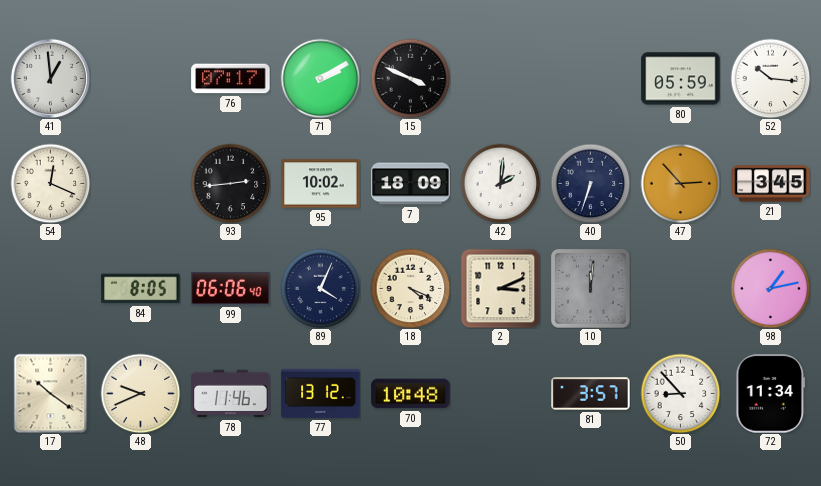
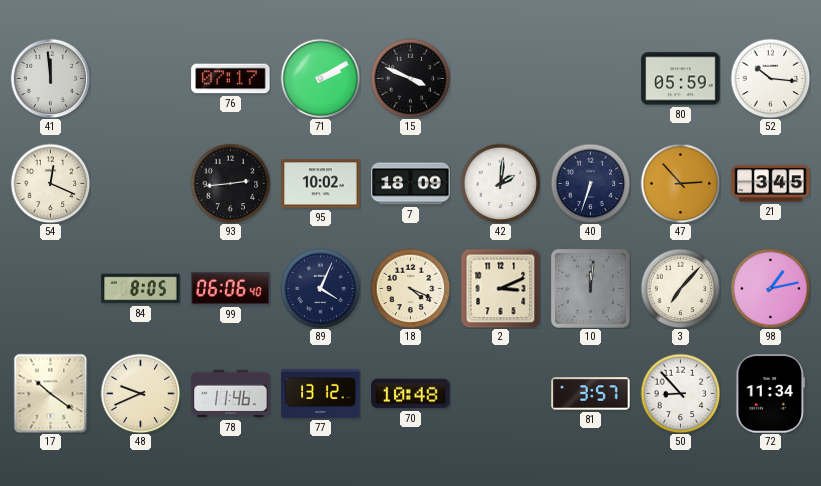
41: 12:59 -> 11:59
3: none -> 7:07
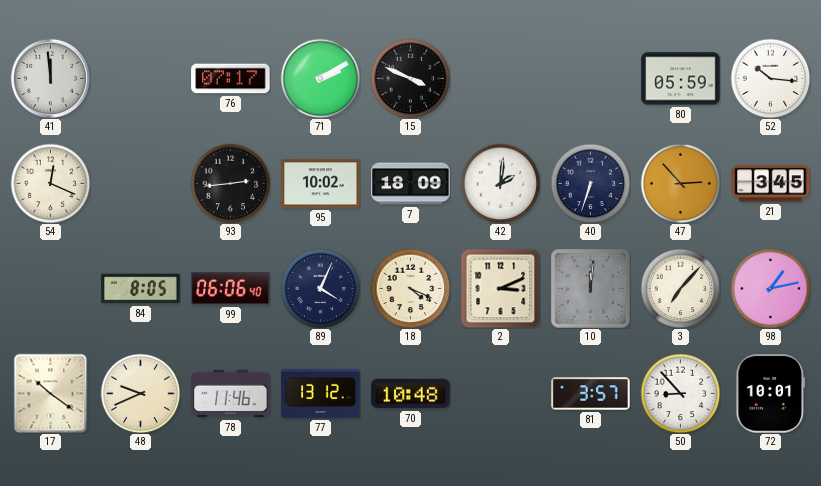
72: 11:34 -> 10:01
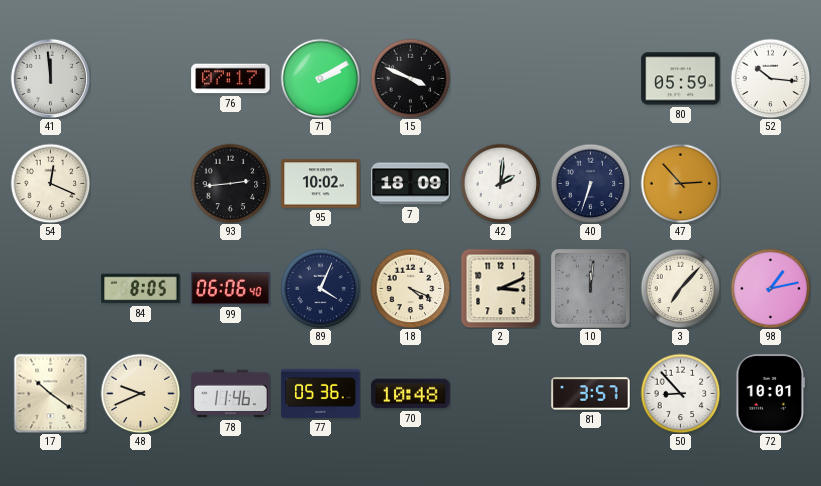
21: 3:45 -> none
77: 13:12 -> 05:36
